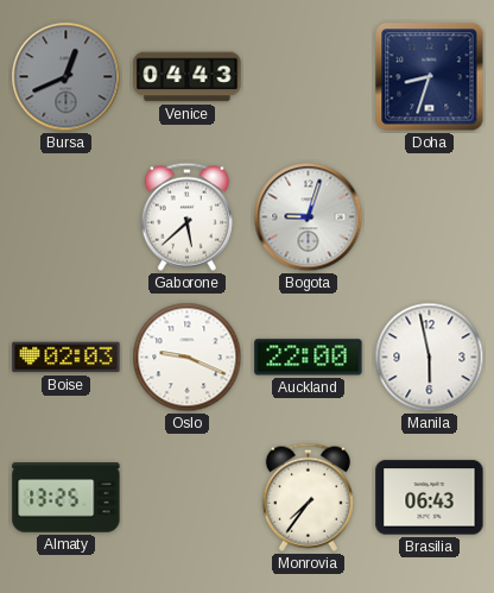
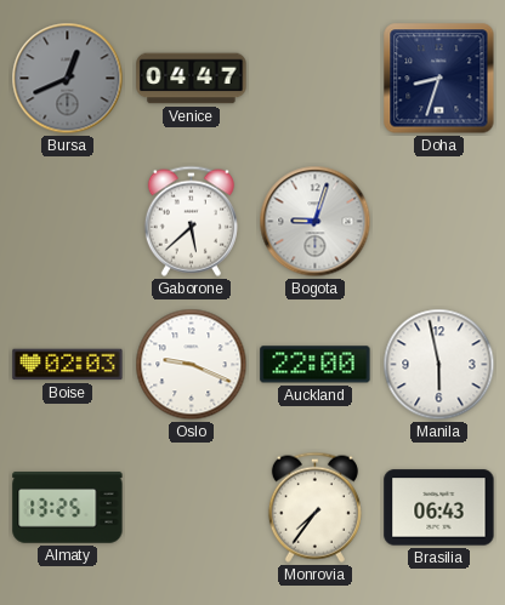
Venice: 04:43 -> 04:47
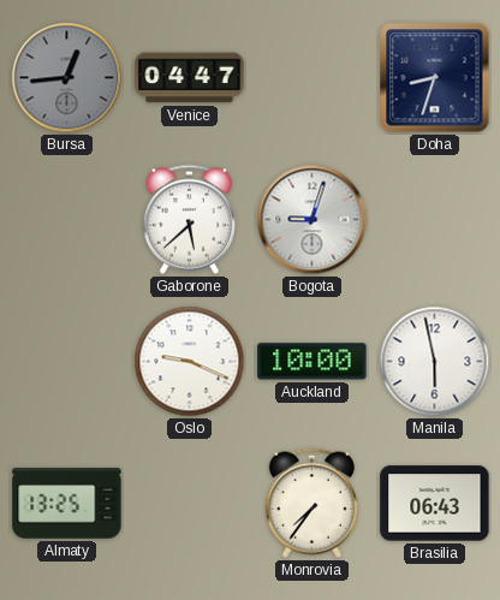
Bursa: 12:41 -> 12:44
Boise: 02:03 -> none
Auckland: 22:00 -> 10:00
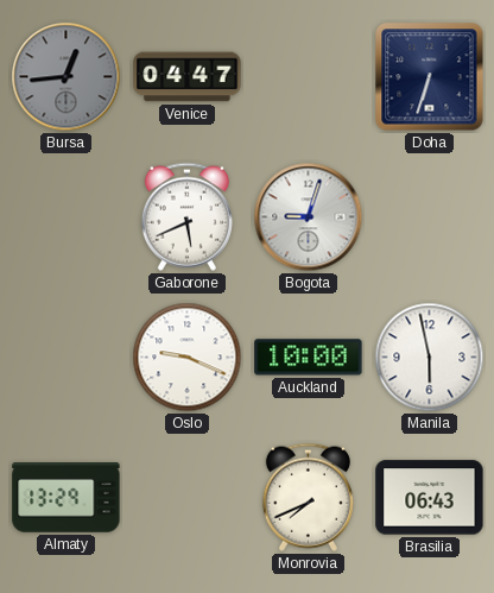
Doha: 8:33 -> 6:33
Gaborone: 5:38 -> 5:41
Almaty: 13:25 -> 13:29
Monrovia: 7:36 -> 7:41
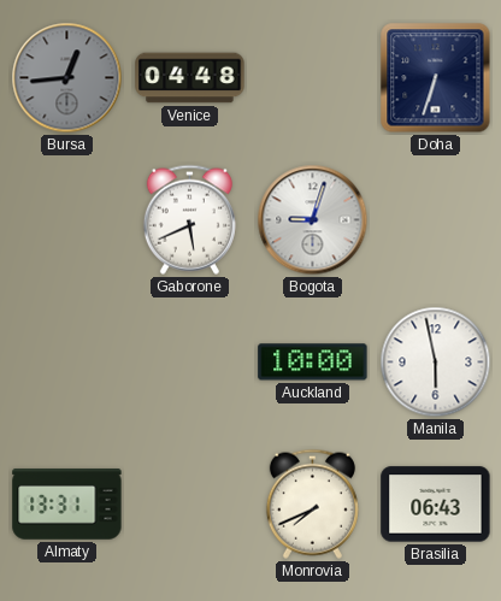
Venice: 04:47 -> 04:48
Oslo: 9:19 -> none
Almaty: 13:29 -> 13:31
